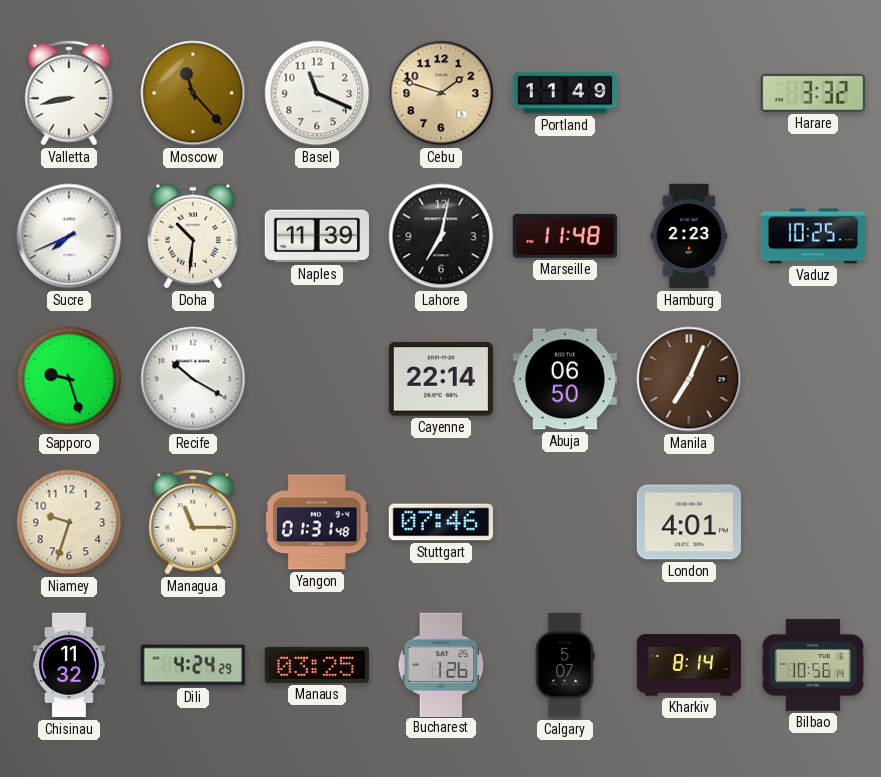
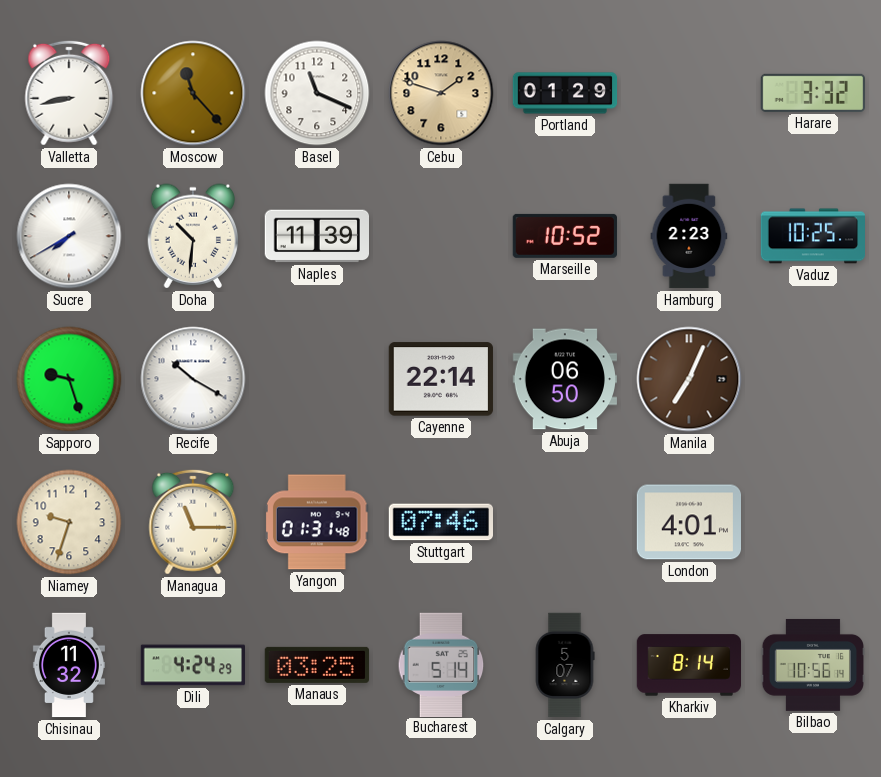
Portland: 11:49 -> 01:29
Sucre: 7:41 -> 7:40
Lahore: 7:02 -> none
Marseille: 11:48 -> 10:52
Bucharest: 1:26 -> 5:14
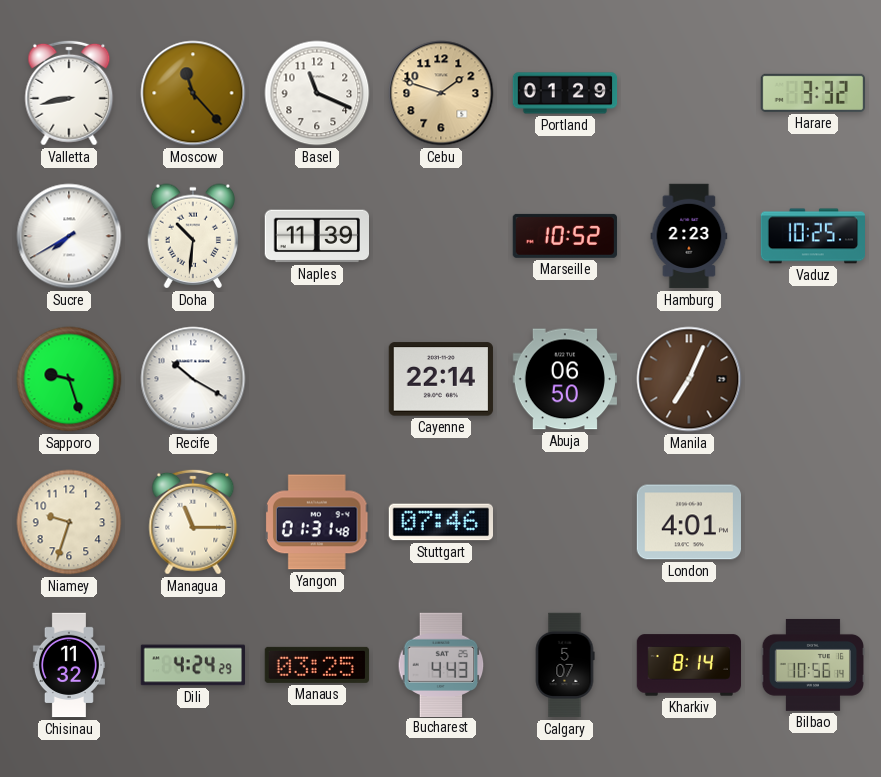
Bucharest: 5:14 -> 4:43
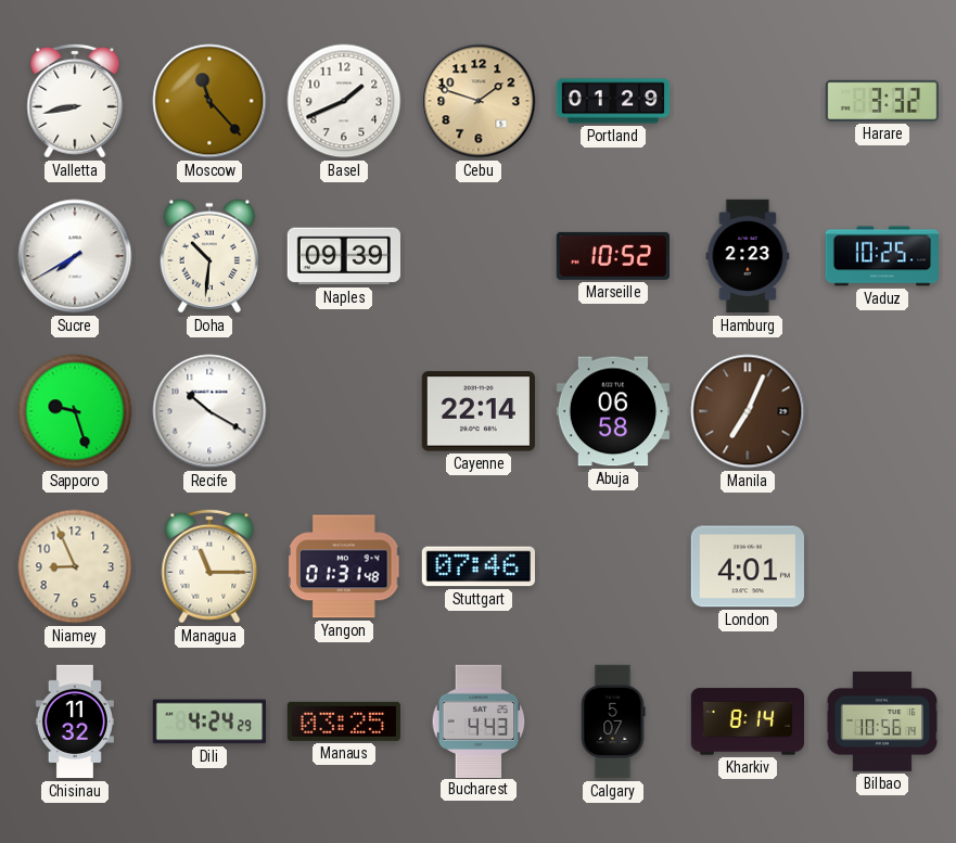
Basel: 11:19 -> 1:41
Naples: 11:39 -> 09:39
Abuja: 06:50 -> 06:58
Niamey: 9:33 -> 8:56
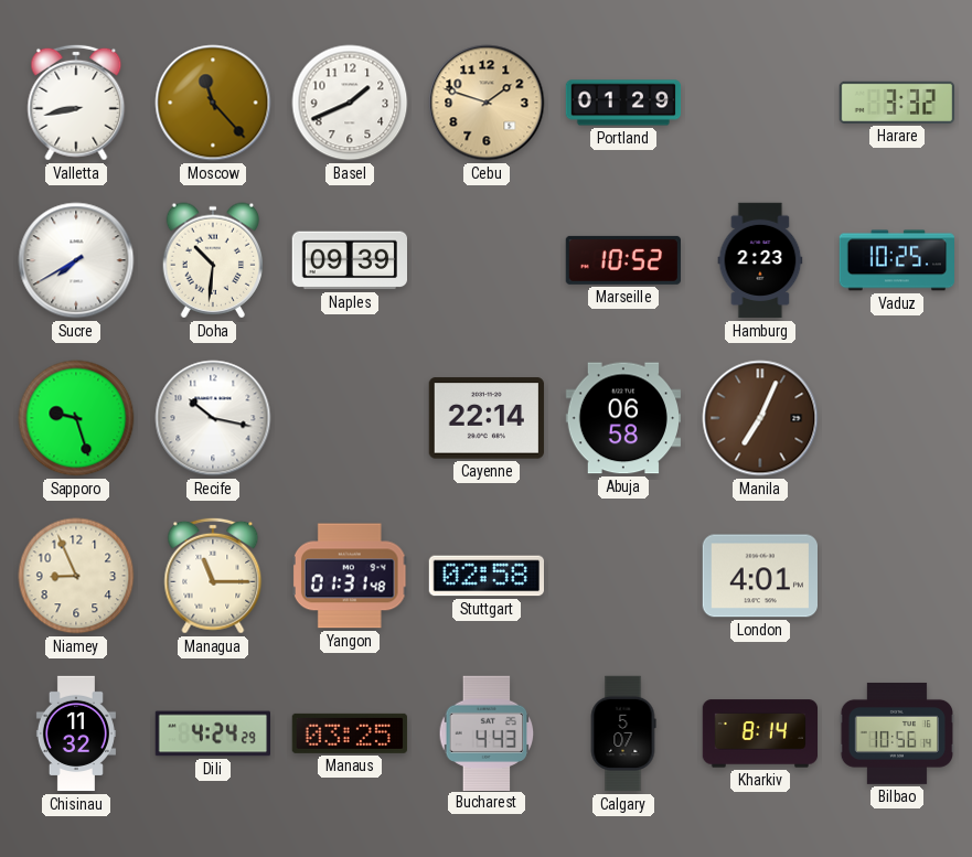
Recife: 10:20 -> 10:17
Stuttgart: 07:46 -> 02:58
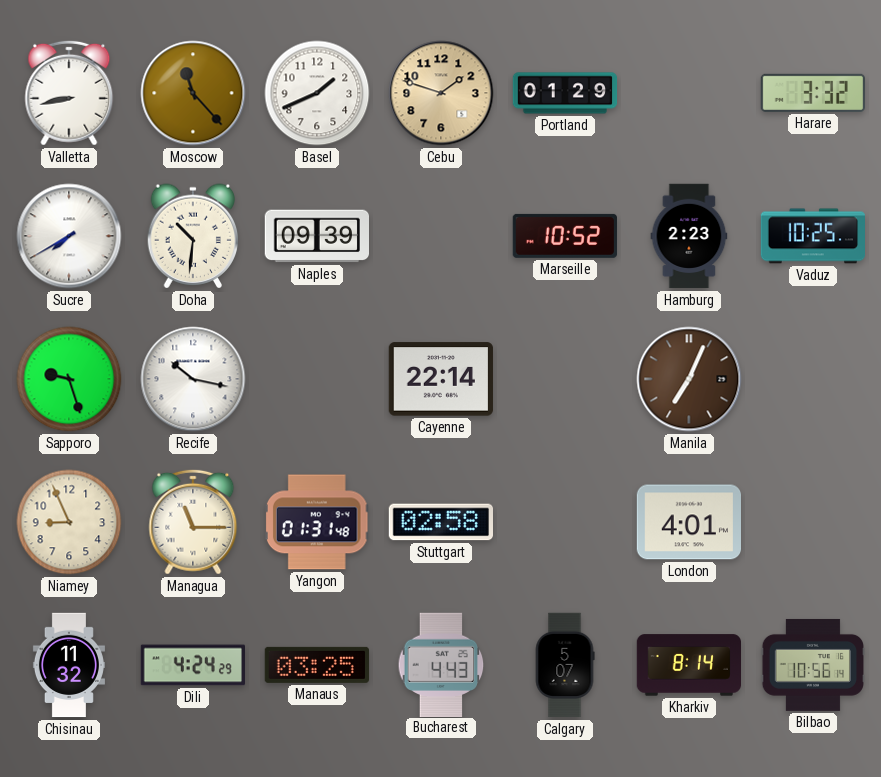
Abuja: 06:58 -> none
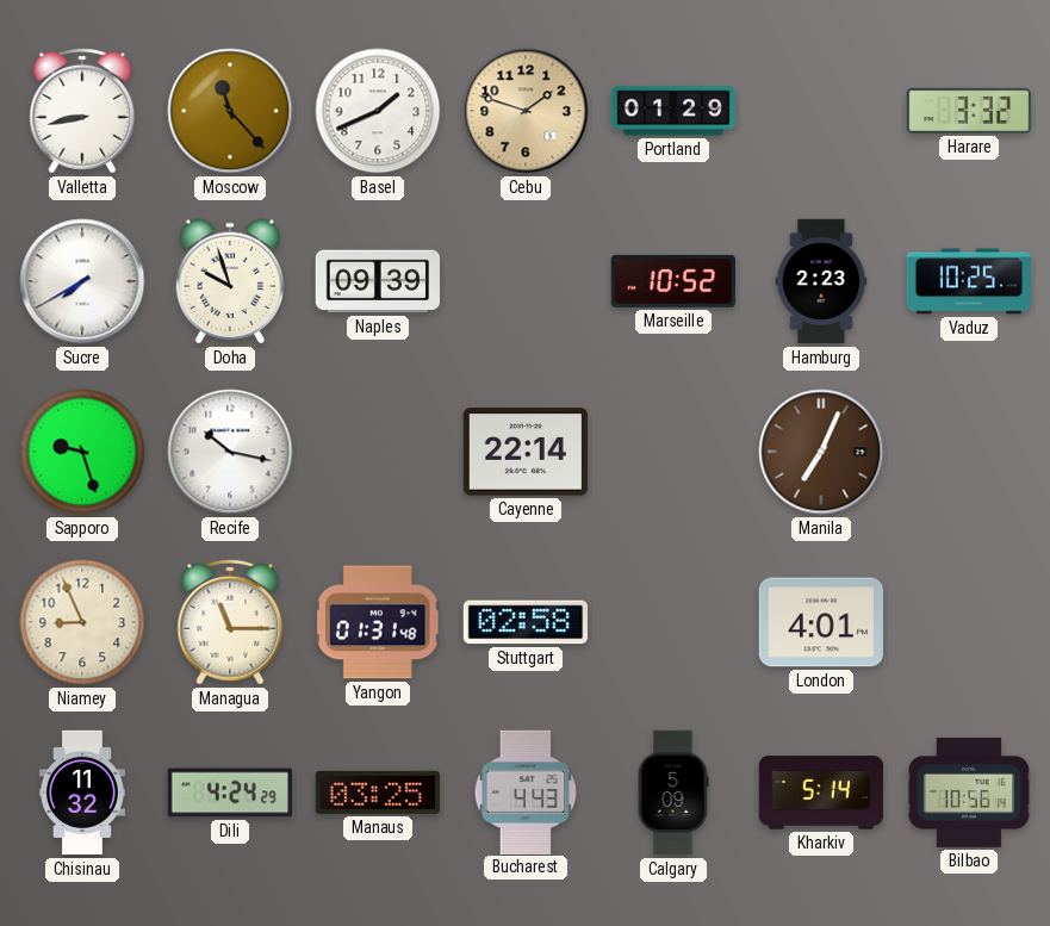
Doha: 10:31 -> 9:57
Calgary: 5:07 -> 5:09
Kharkiv: 8:14 -> 5:14
